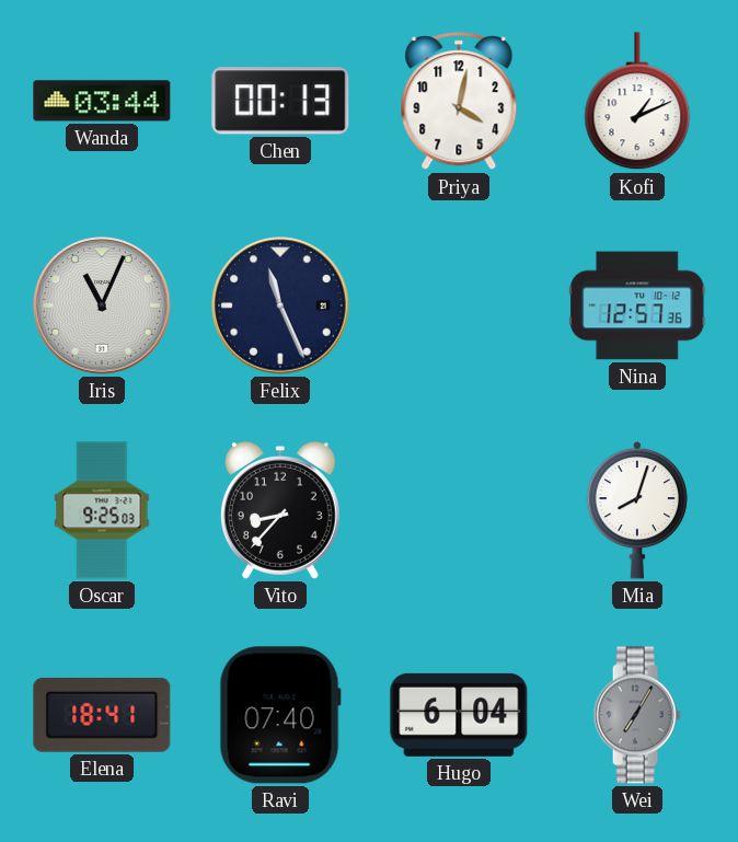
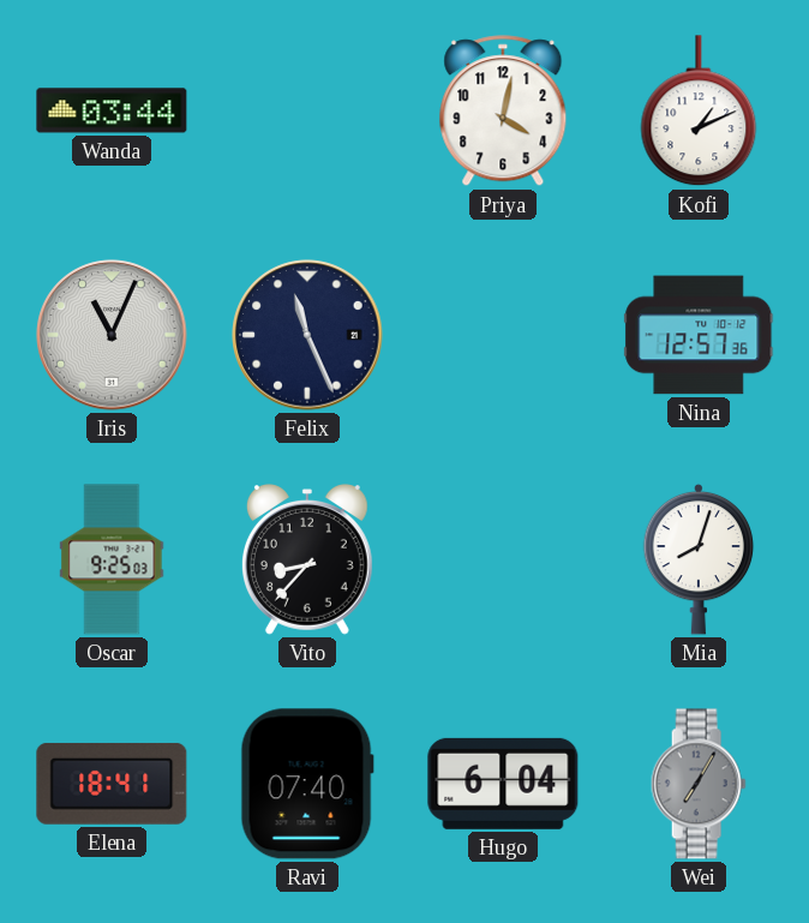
Chen: 00:13 -> none
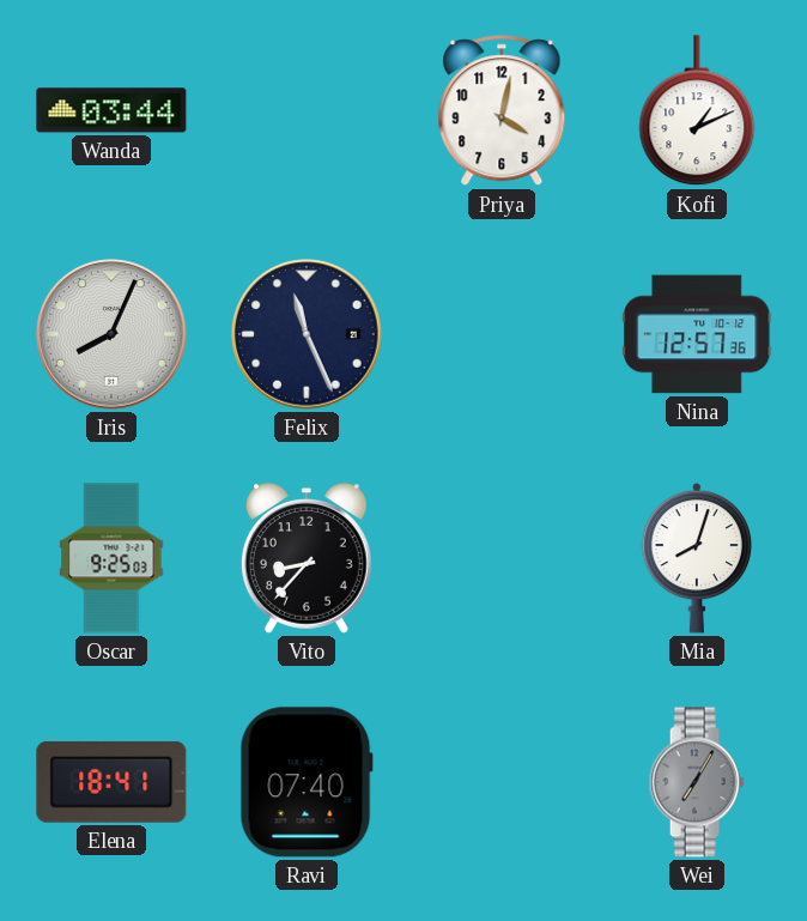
Iris: 11:04 -> 8:04
Hugo: 6:04 -> none
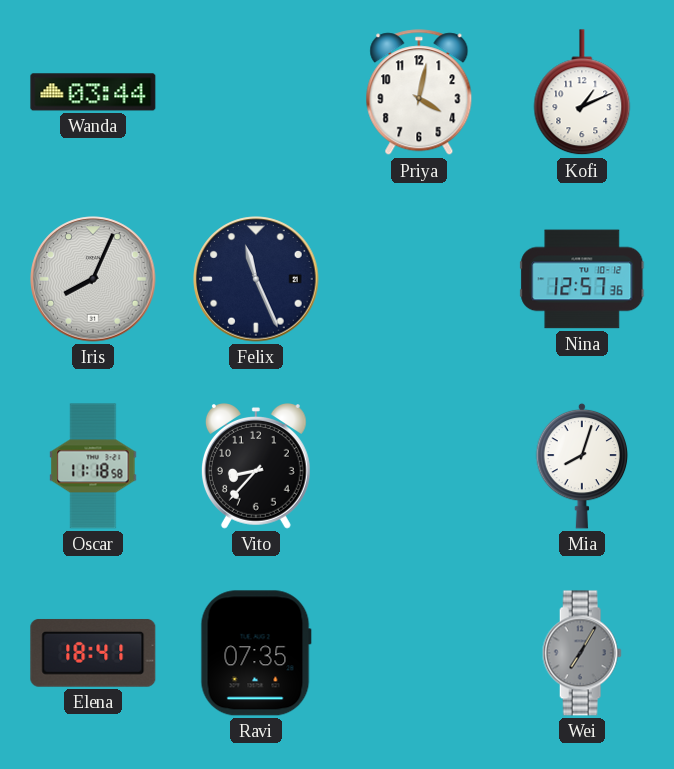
Oscar: 9:25 -> 11:18
Ravi: 07:40 -> 07:35
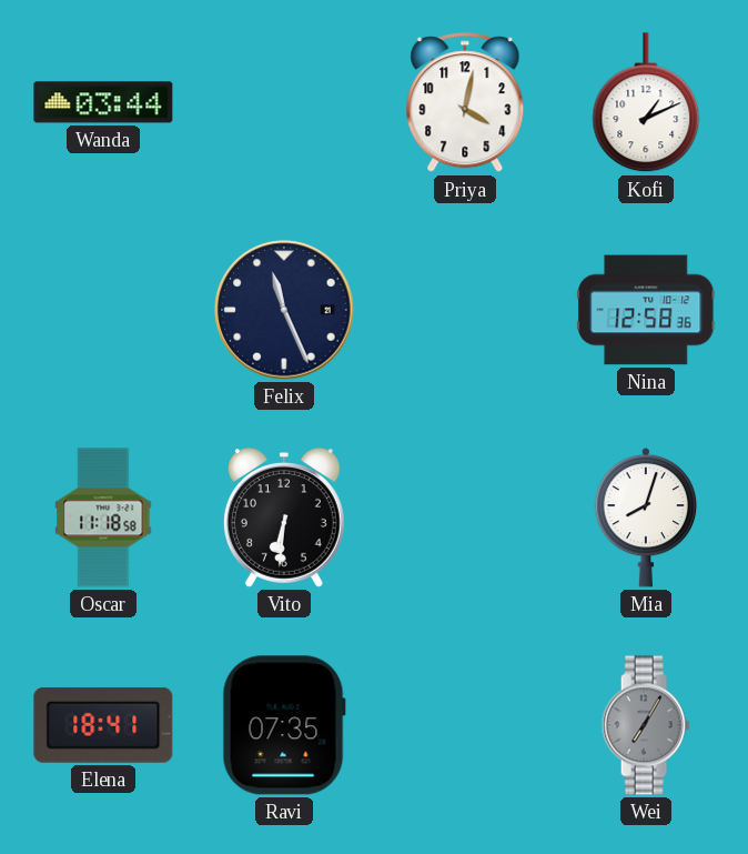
Iris: 8:04 -> none
Nina: 12:57 -> 12:58
Vito: 8:37 -> 6:31
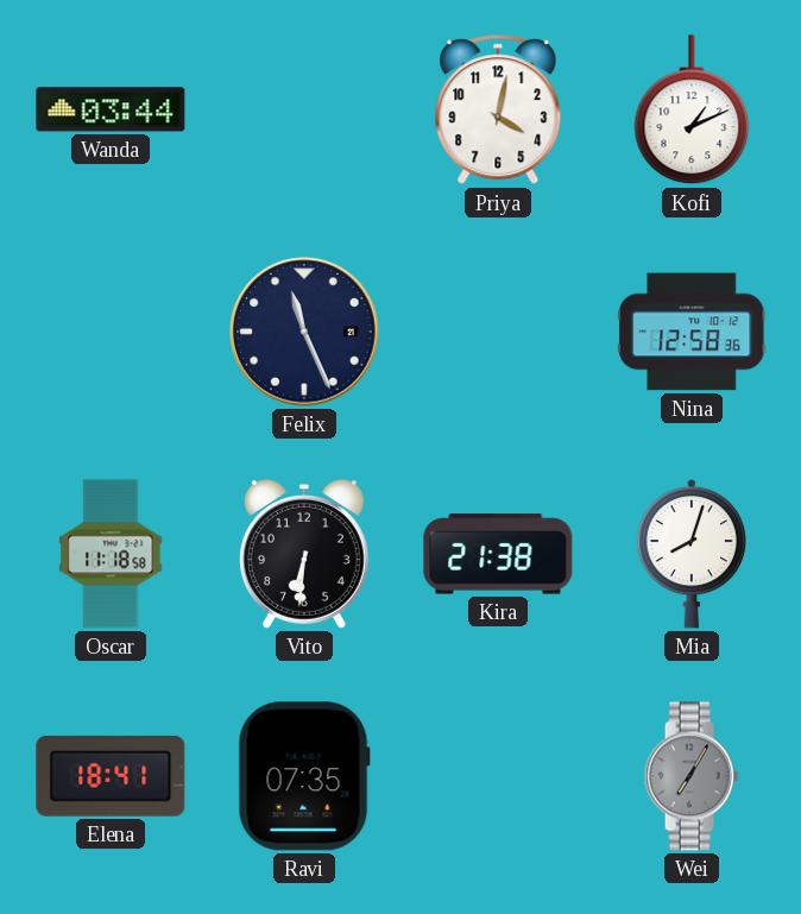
Kira: none -> 21:38
